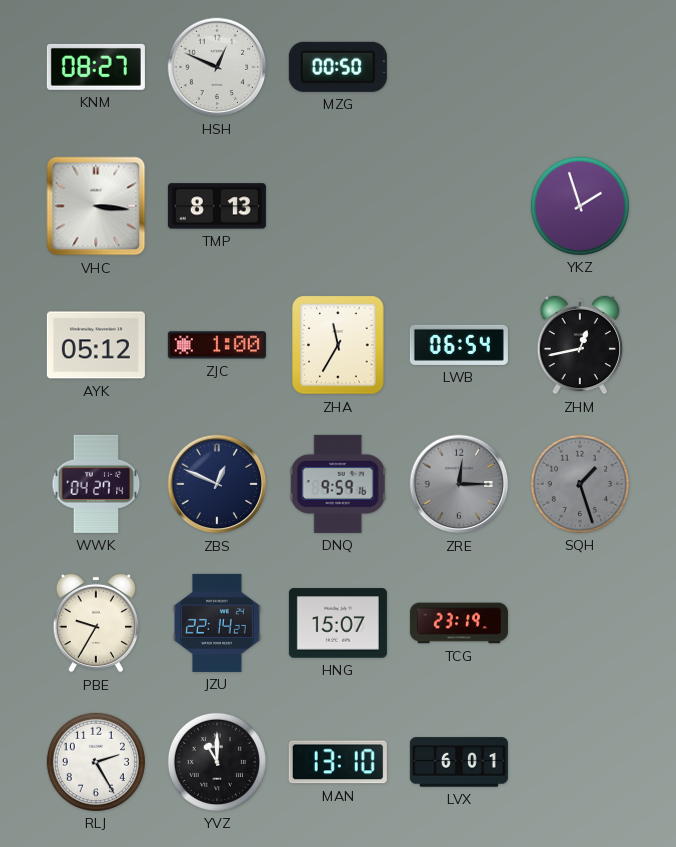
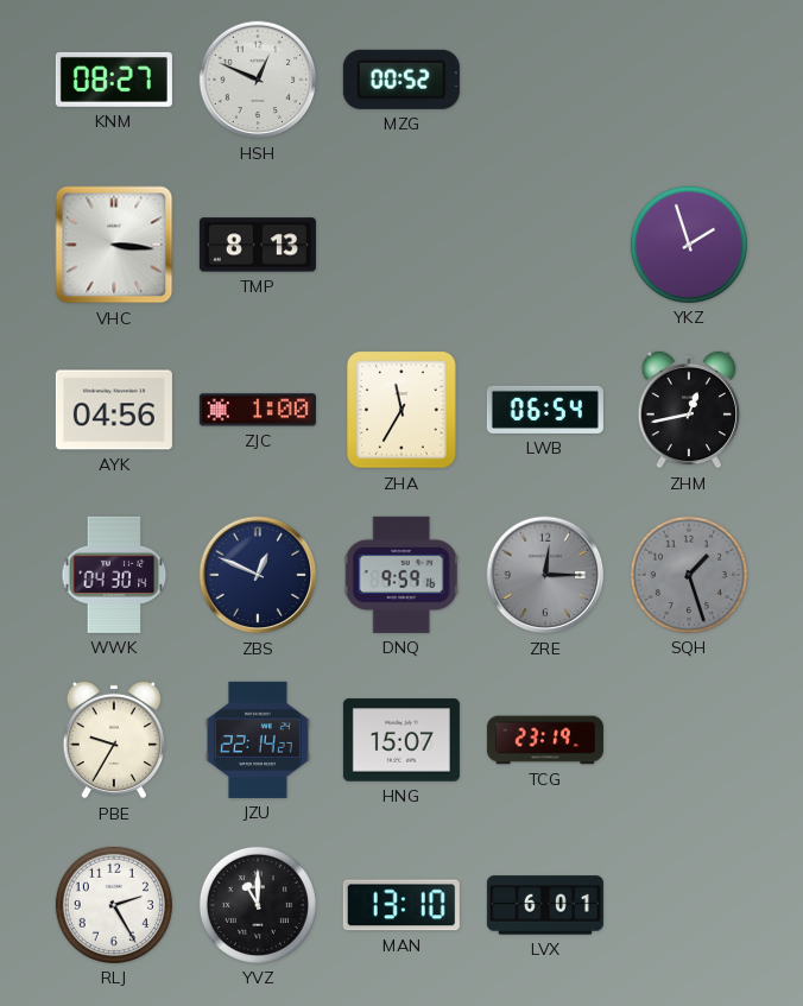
MZG: 00:50 -> 00:52
AYK: 05:12 -> 04:56
WWK: 04:27 -> 04:30
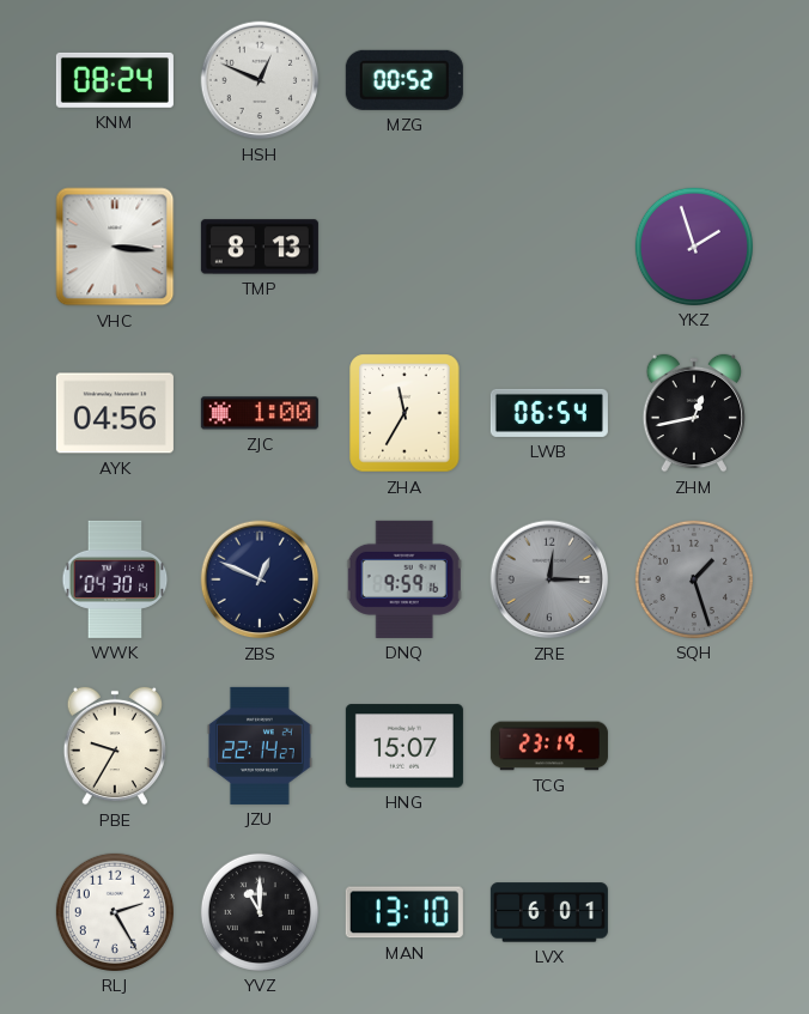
KNM: 08:27 -> 08:24
